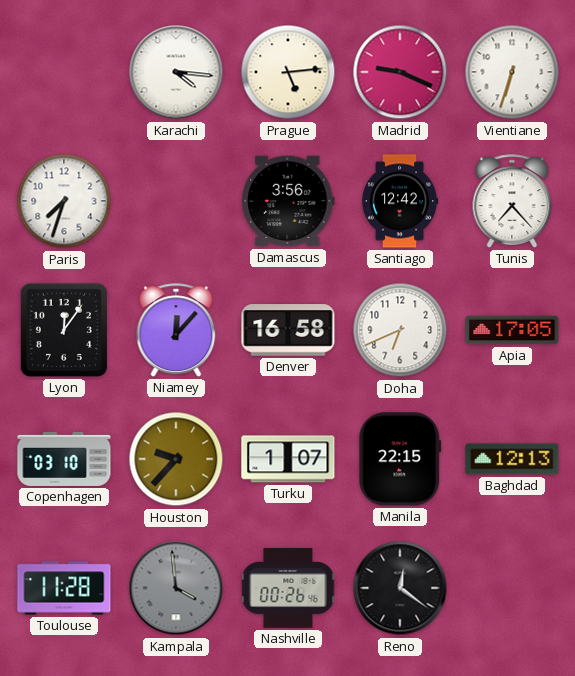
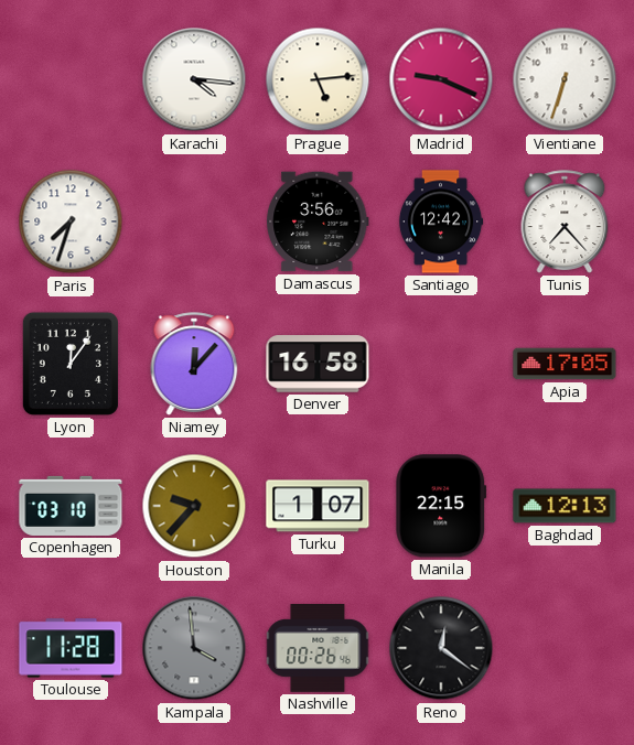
Doha: 6:41 -> none
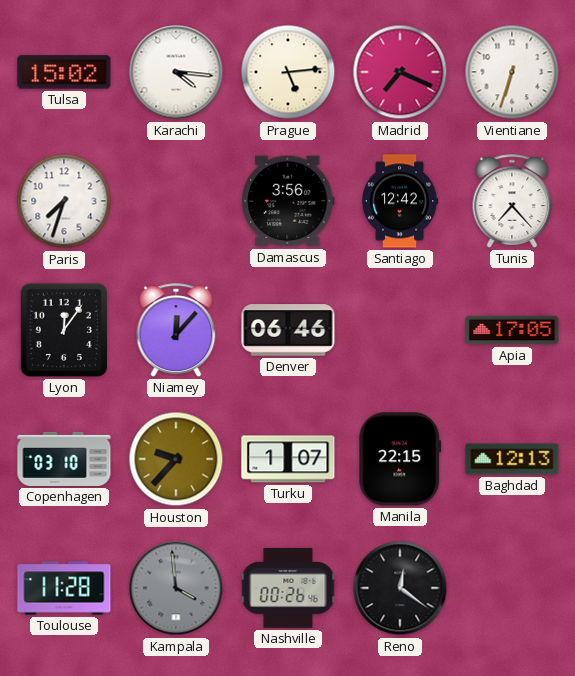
Tulsa: none -> 15:02
Madrid: 9:19 -> 7:19
Denver: 16:58 -> 06:46
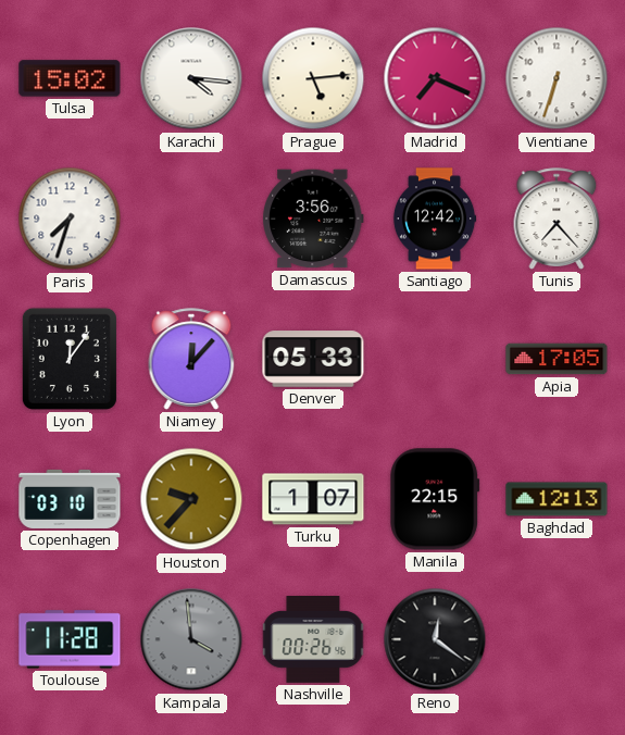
Denver: 06:46 -> 05:33
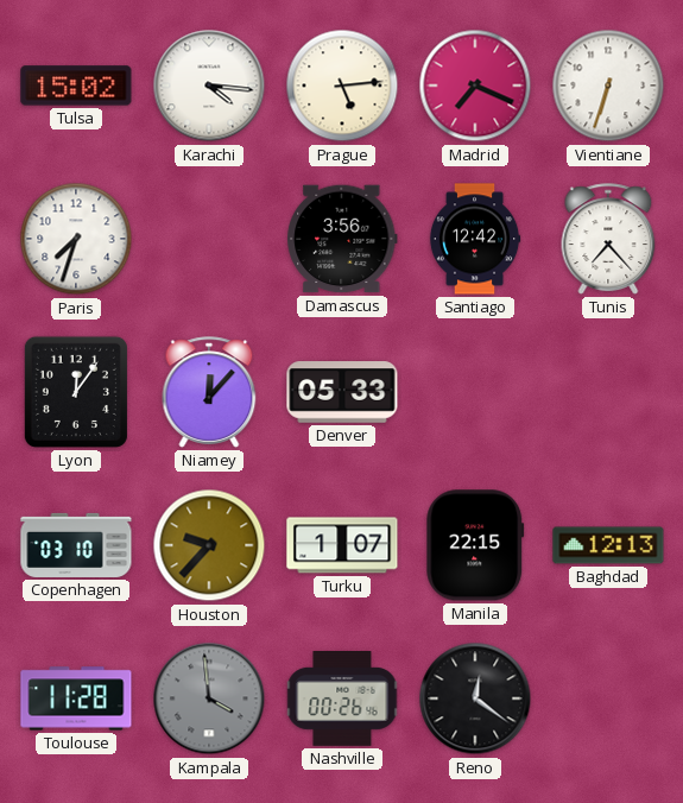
Apia: 17:05 -> none
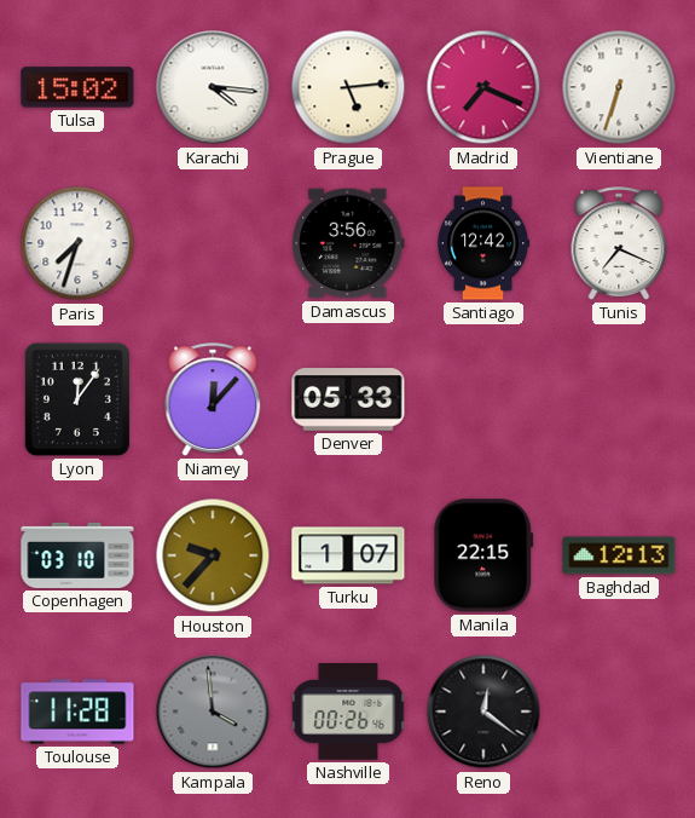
Tunis: 7:23 -> 7:19
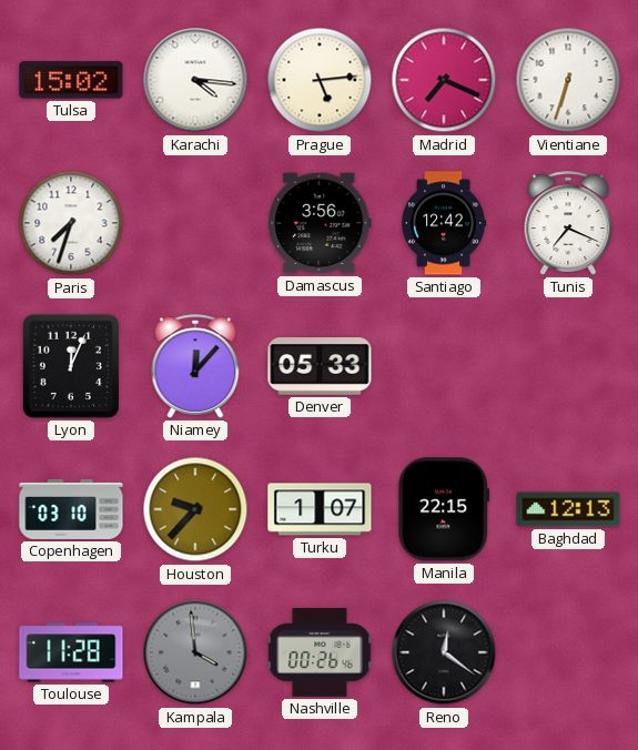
Lyon: 12:06 -> 12:04
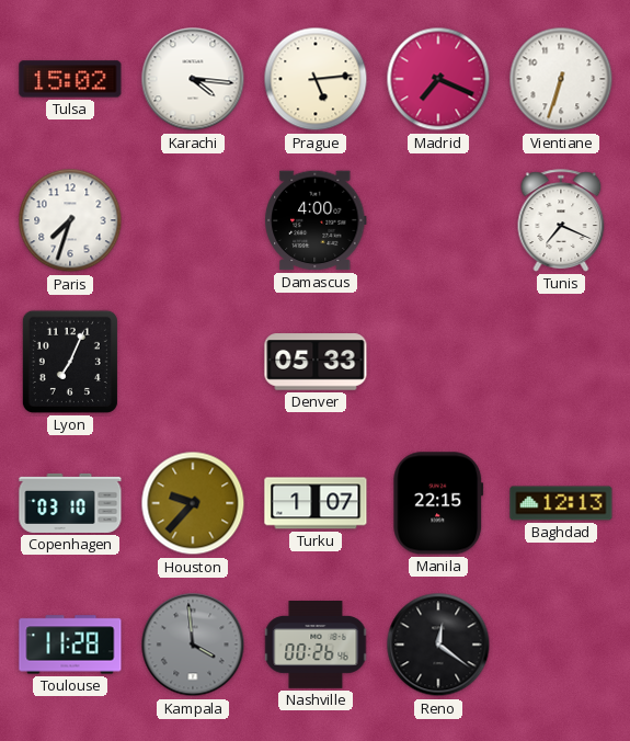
Damascus: 3:56 -> 4:00
Santiago: 12:42 -> none
Lyon: 12:04 -> 7:04
Niamey: 12:07 -> none
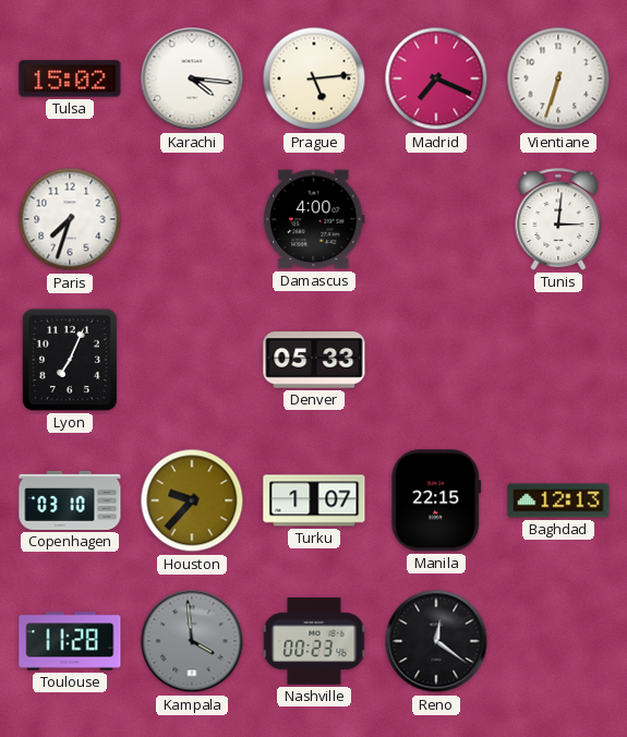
Tunis: 7:19 -> 3:01
Nashville: 00:26 -> 00:23
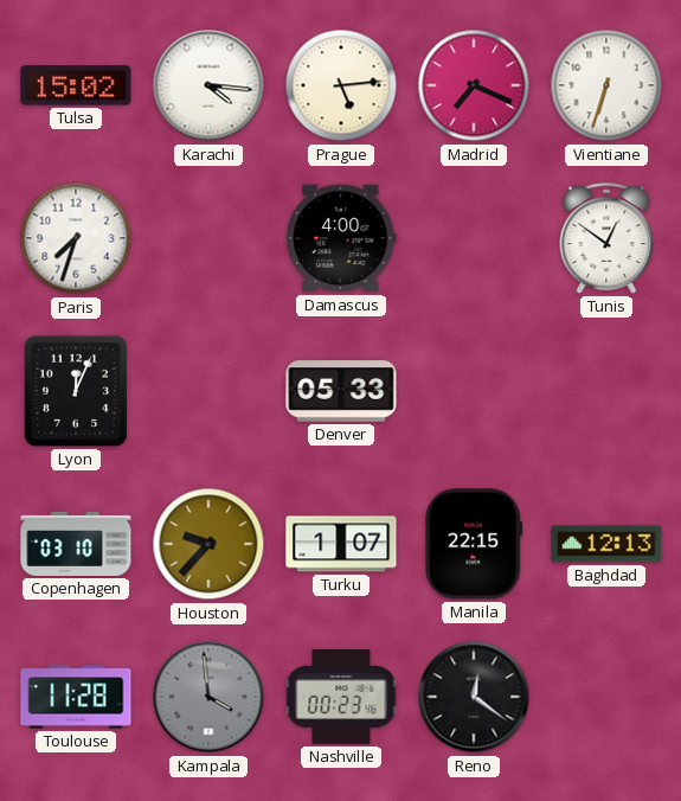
Tunis: 3:01 -> 12:51
Lyon: 7:04 -> 12:04
